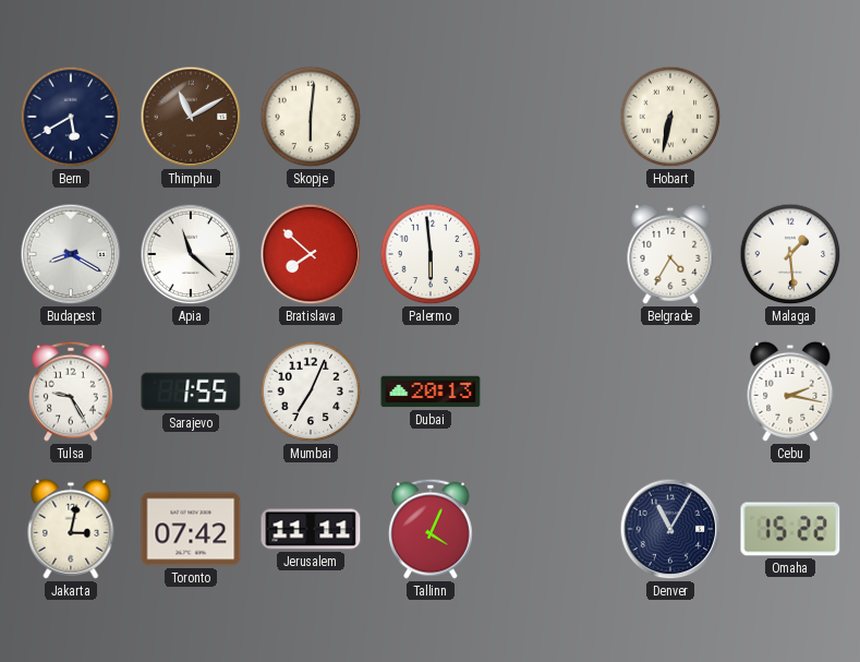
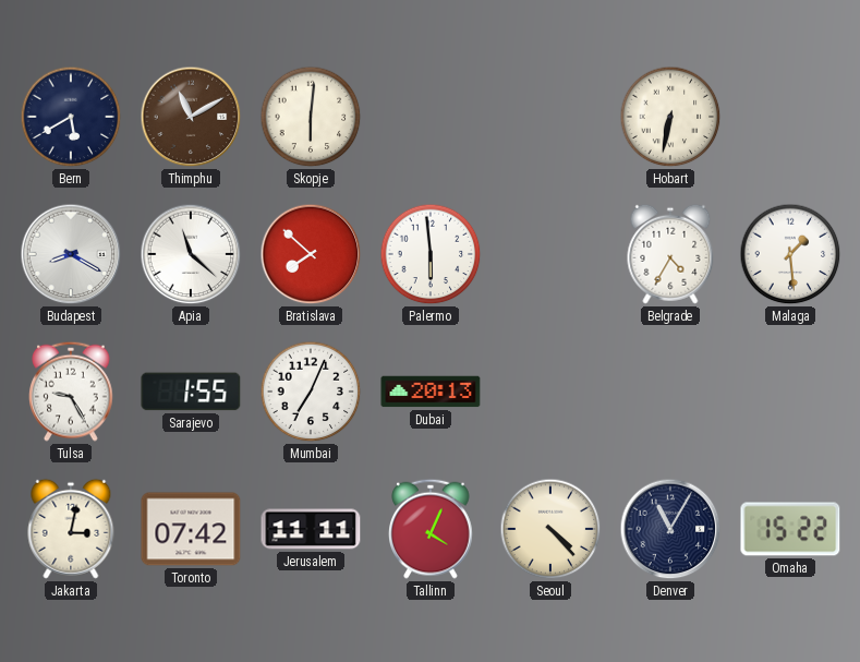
Cebu: 2:17 -> none
Seoul: none -> 4:23
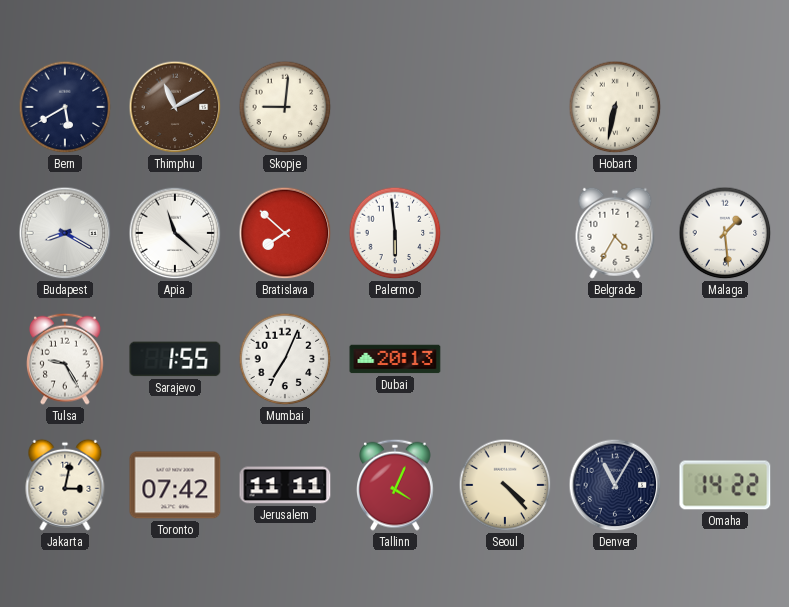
Skopje: 6:01 -> 9:01
Omaha: 15:22 -> 14:22
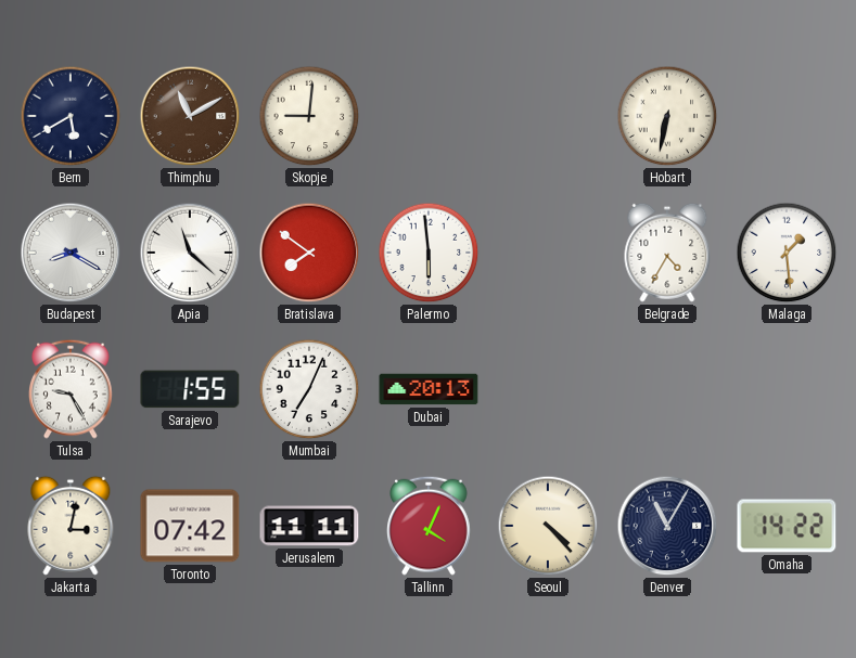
Bratislava: 7:52 -> 7:51
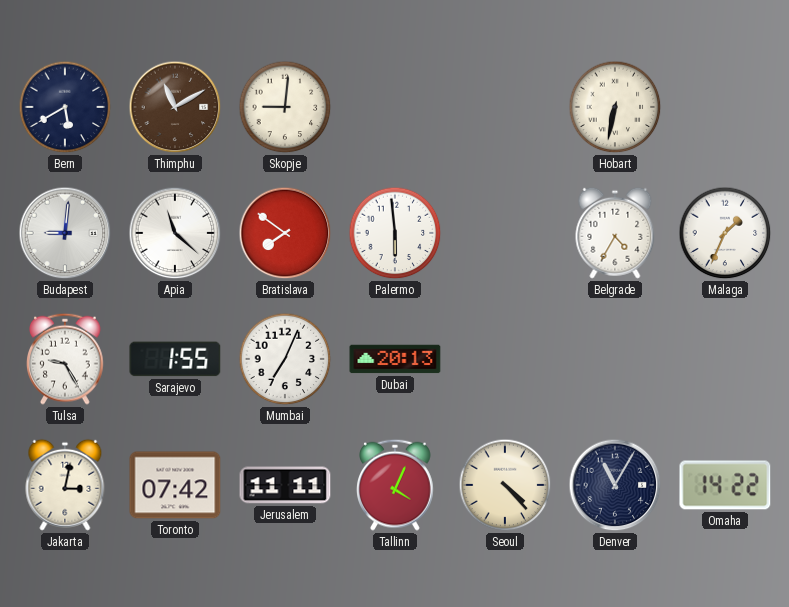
Budapest: 8:20 -> 9:01
Malaga: 1:29 -> 1:34
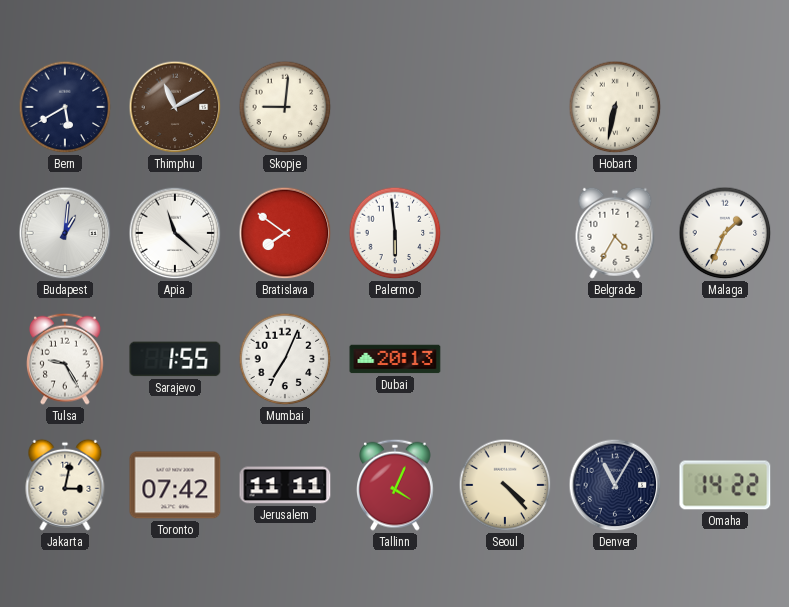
Budapest: 9:01 -> 1:01
